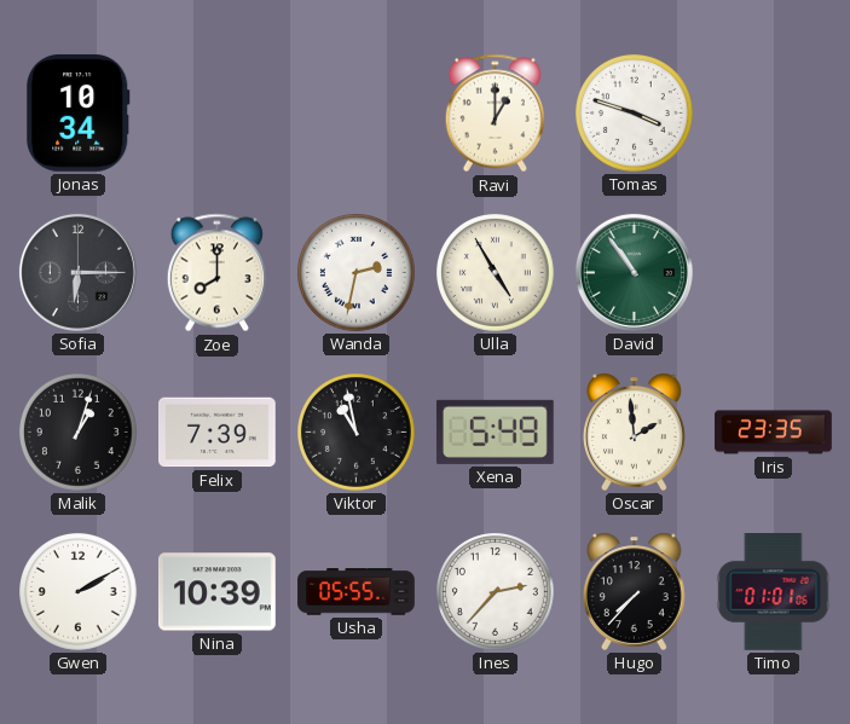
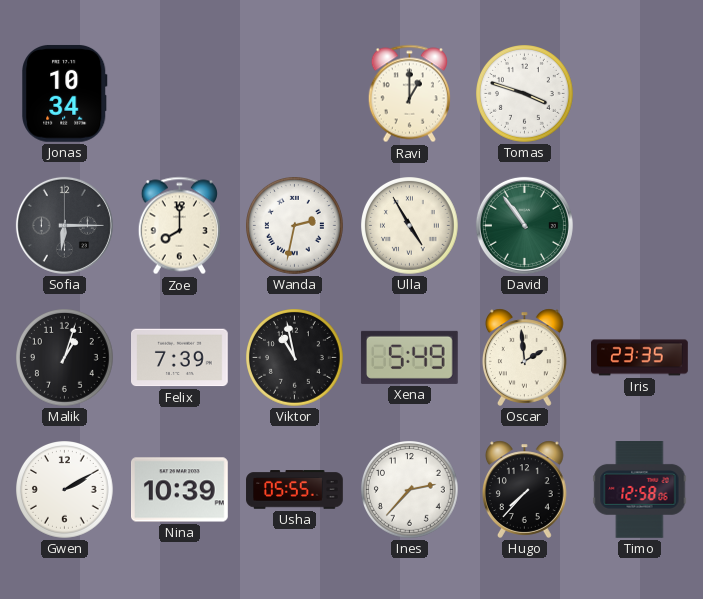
Timo: 01:01 -> 12:58
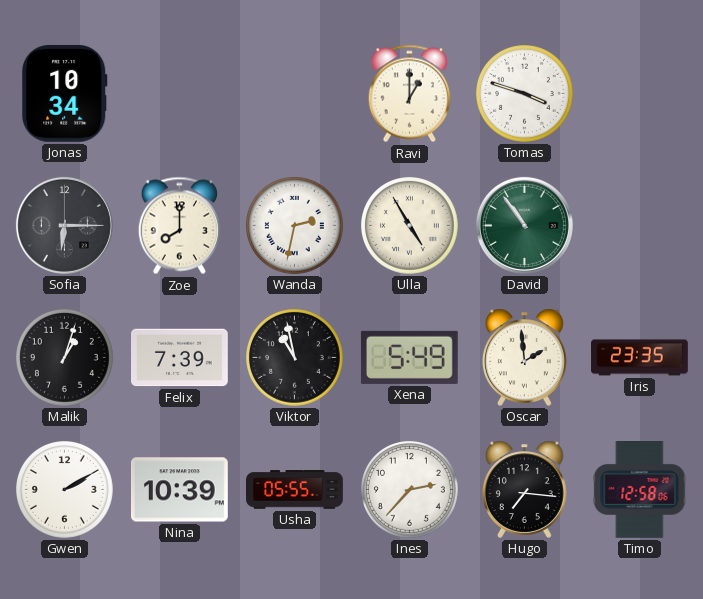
Hugo: 7:37 -> 7:16
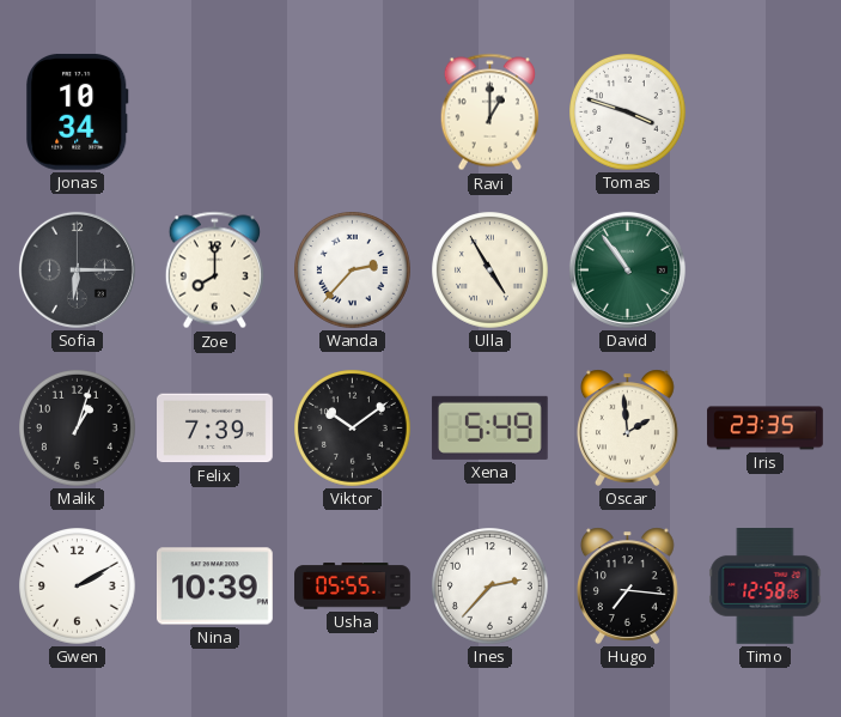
Wanda: 2:32 -> 2:37
Viktor: 10:58 -> 10:09
